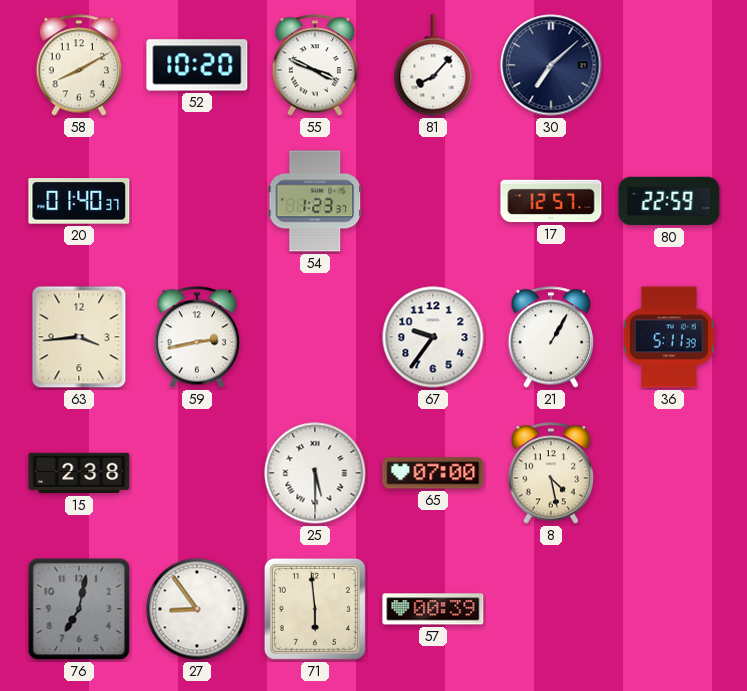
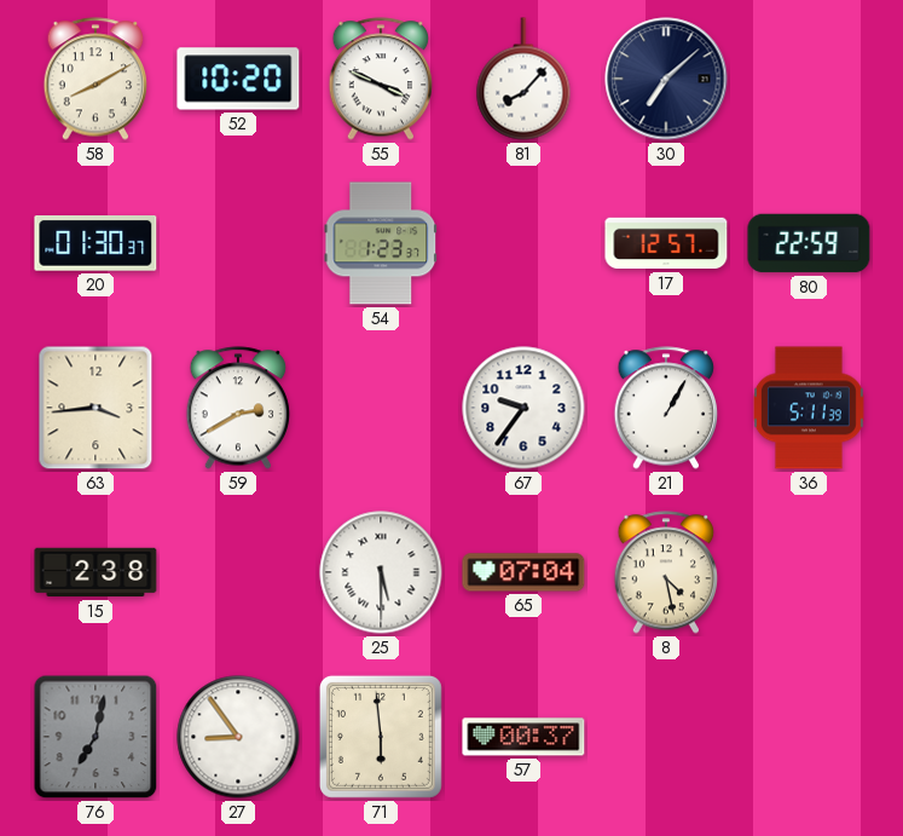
20: 01:40 -> 01:30
59: 2:43 -> 2:40
65: 07:00 -> 07:04
57: 00:39 -> 00:37
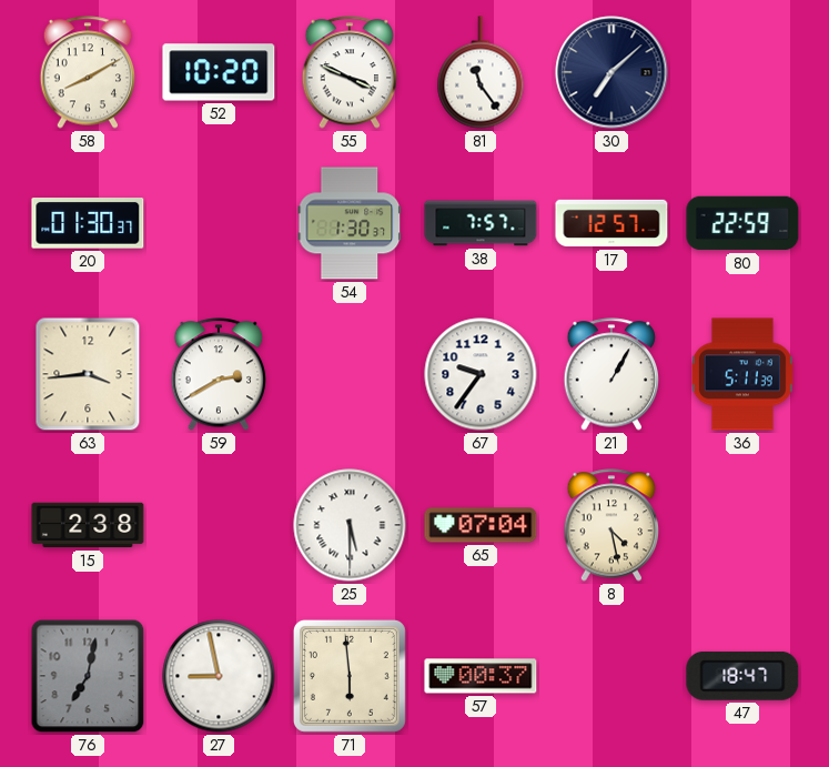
81: 8:07 -> 11:24
54: 1:23 -> 1:30
38: none -> 7:57
27: 8:54 -> 8:58
47: none -> 18:47
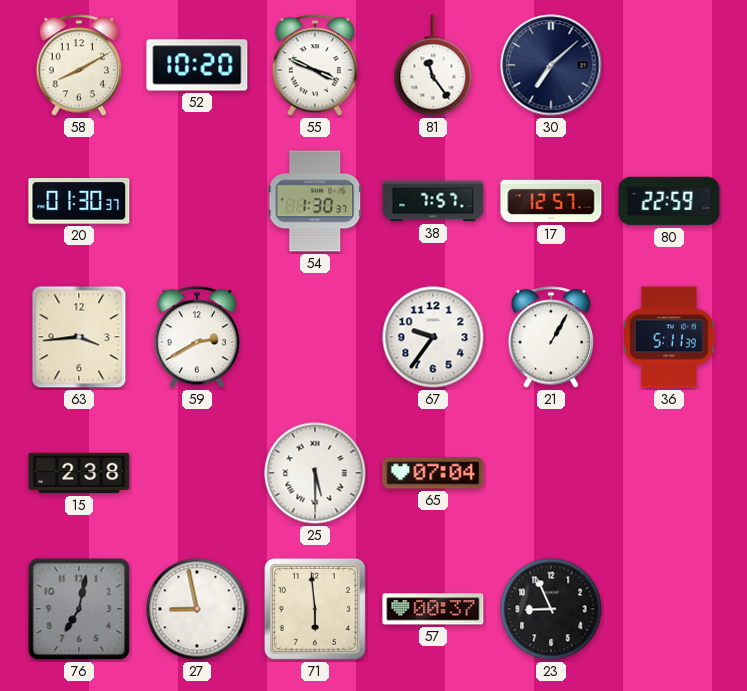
8: 4:28 -> none
23: none -> 8:56
47: 18:47 -> none
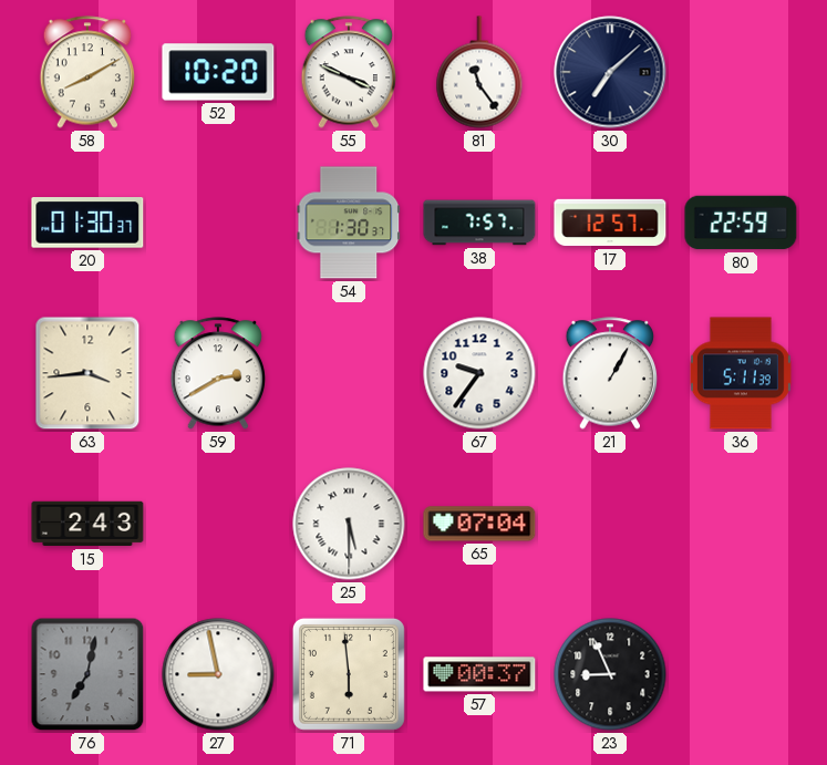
15: 2:38 -> 2:43
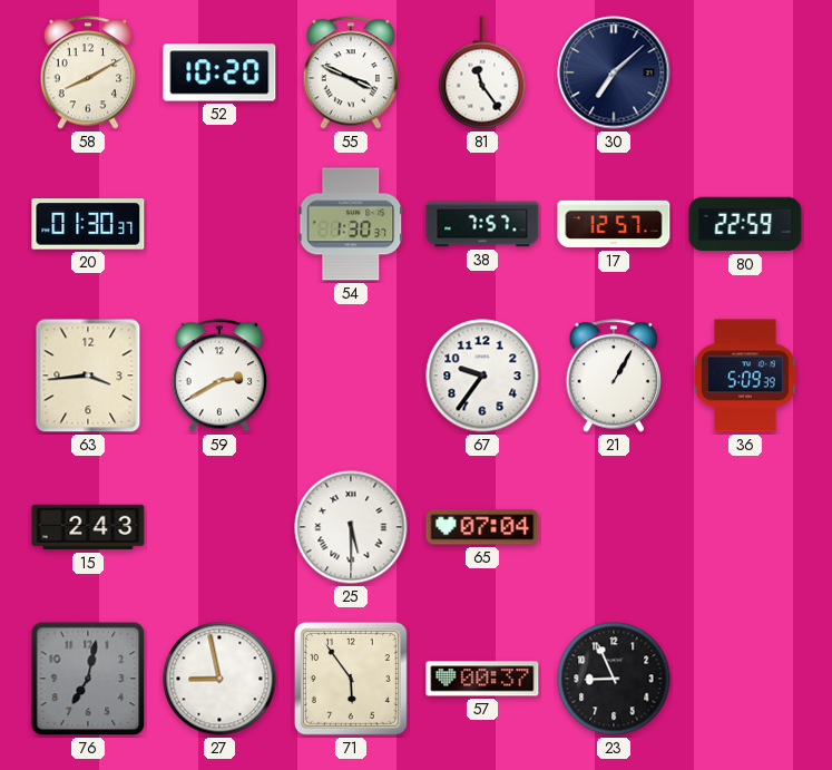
36: 5:11 -> 5:09
71: 5:59 -> 5:54
